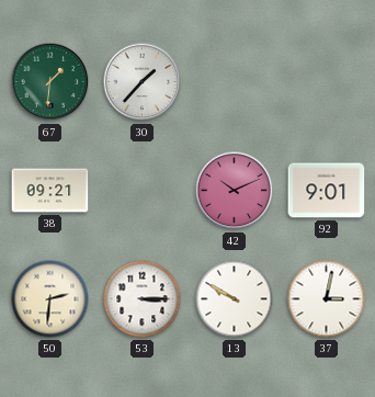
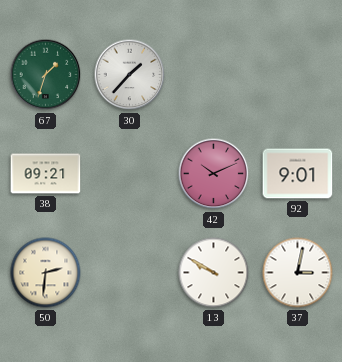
67: 1:31 -> 1:33
53: 3:15 -> none
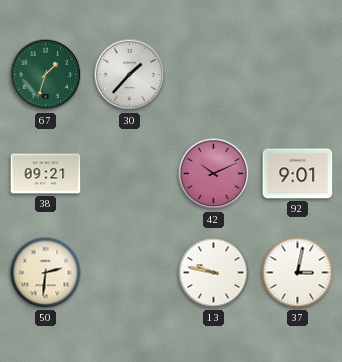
13: 9:50 -> 9:47
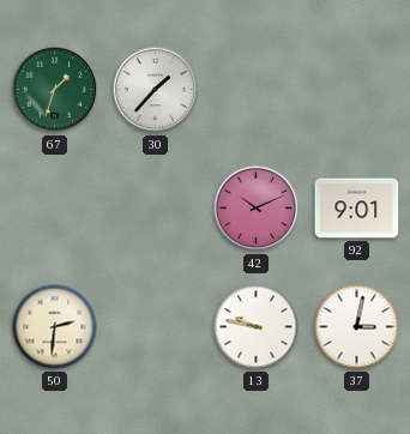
38: 09:21 -> none
